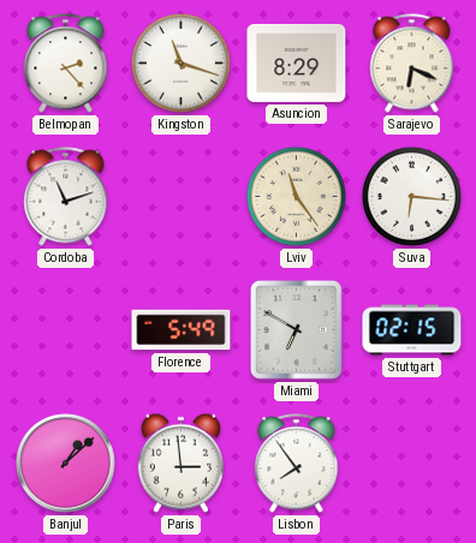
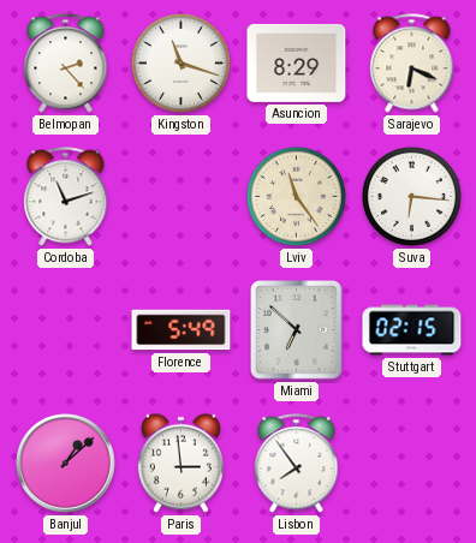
Miami: 6:50 -> 6:52
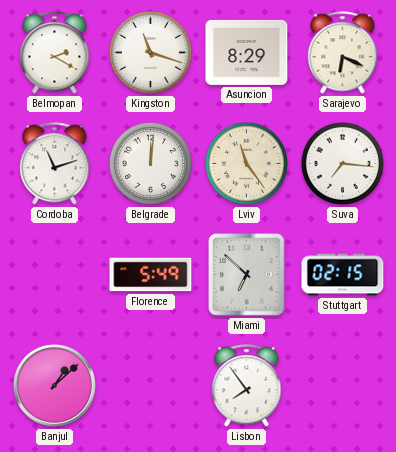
Belmopan: 2:23 -> 2:20
Belgrade: none -> 12:01
Suva: 6:16 -> 7:16
Paris: 2:59 -> none
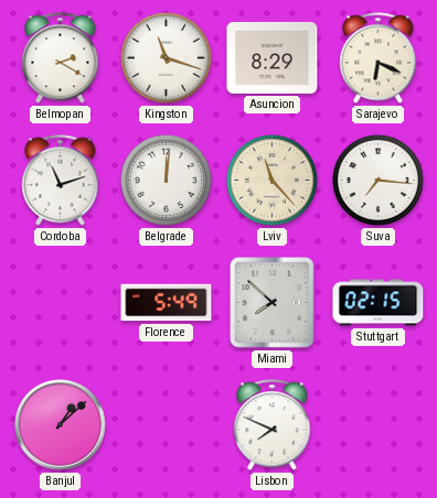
Lviv: 11:24 -> 11:23
Miami: 6:52 -> 7:52
Lisbon: 7:54 -> 7:49
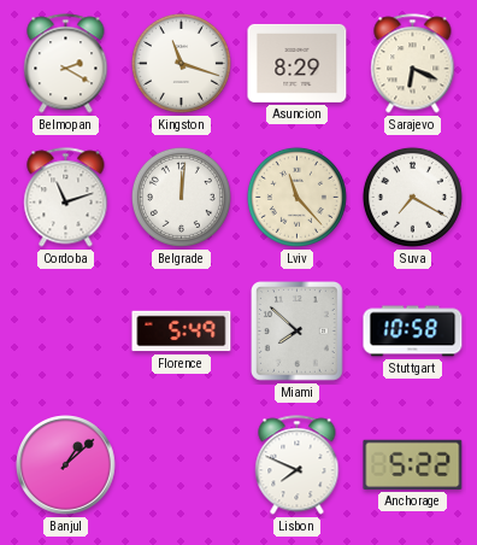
Suva: 7:16 -> 7:20
Stuttgart: 02:15 -> 10:58
Anchorage: none -> 5:22
